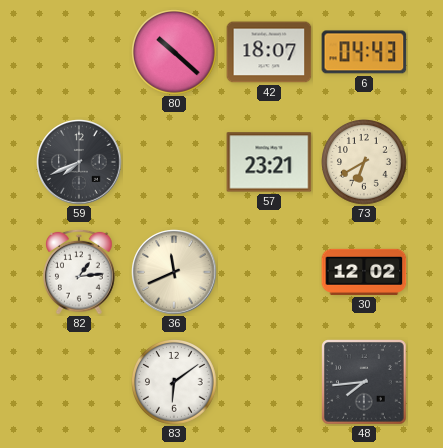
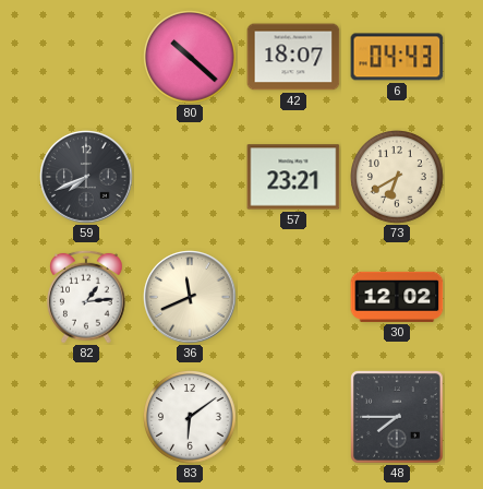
48: 7:44 -> 7:45
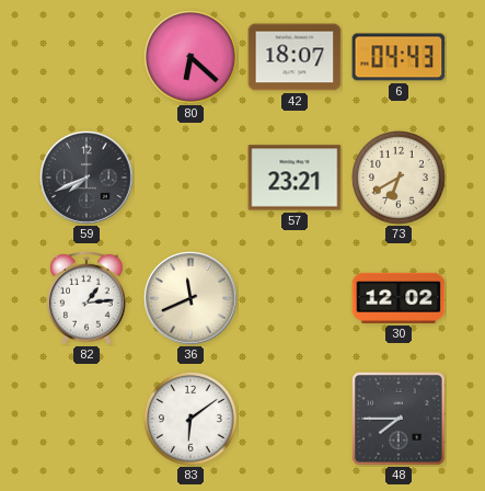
80: 10:22 -> 6:22
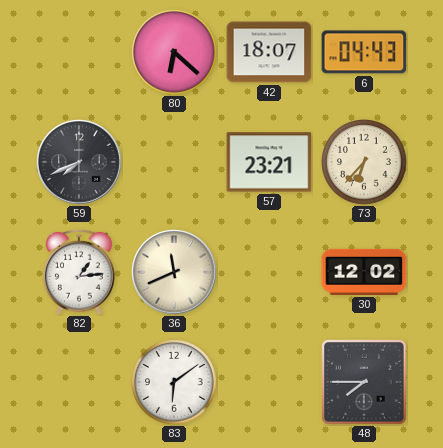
73: 6:40 -> 6:37
